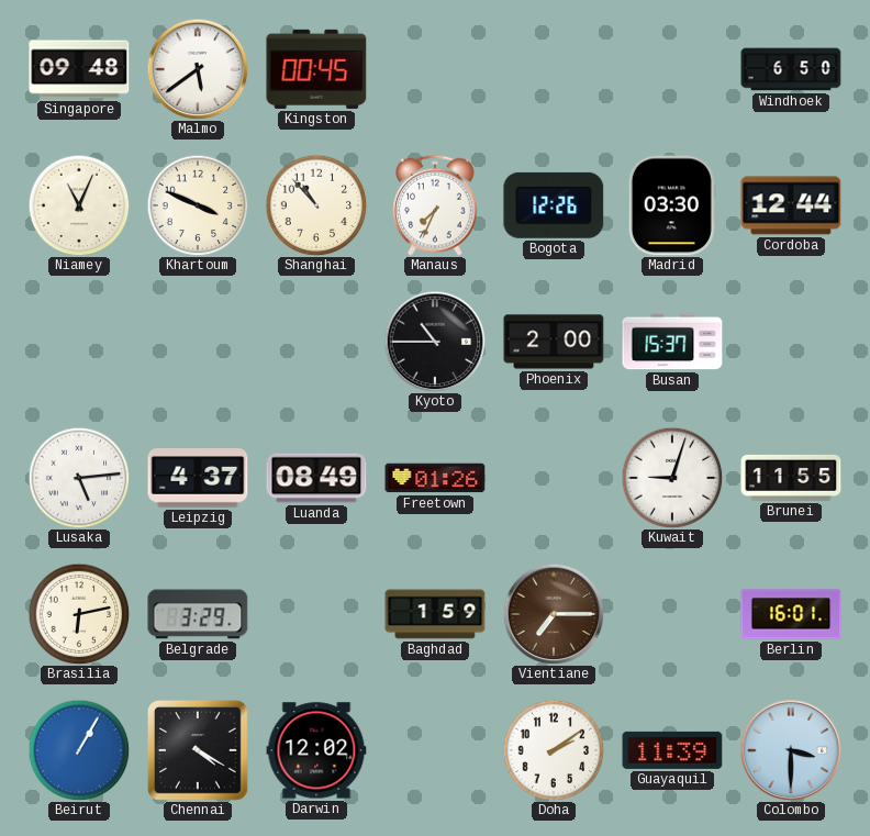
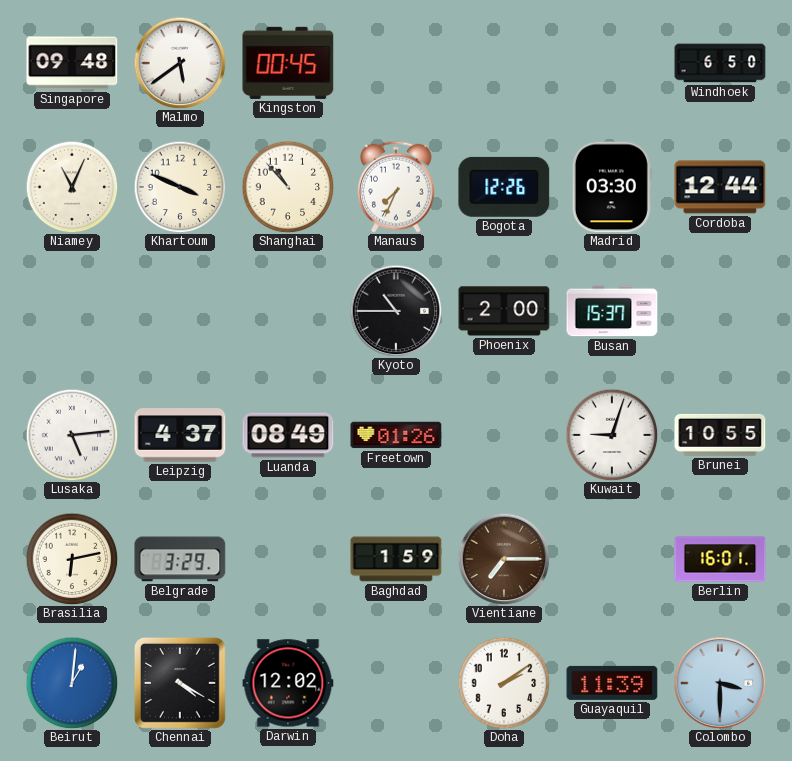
Brunei: 11:55 -> 10:55
Beirut: 1:05 -> 1:01
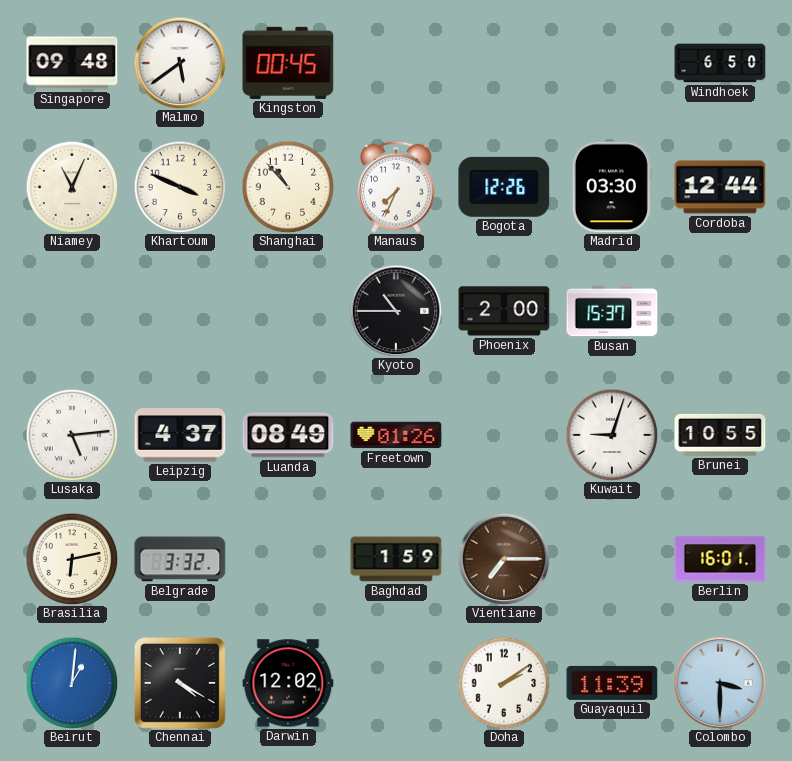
Belgrade: 3:29 -> 3:32
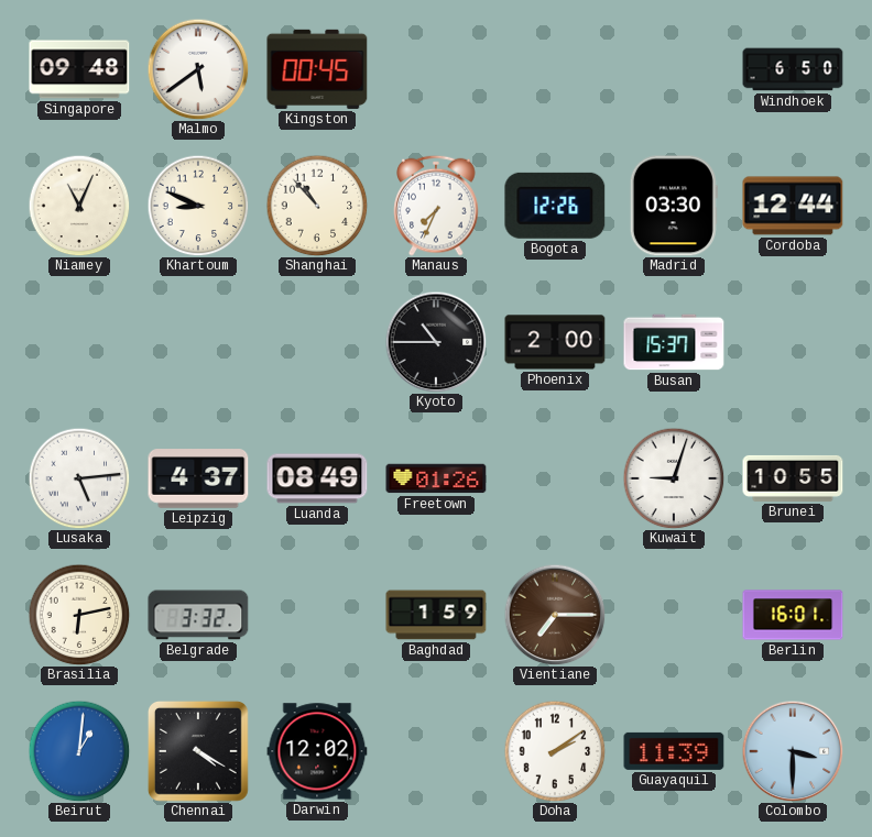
Khartoum: 3:49 -> 8:49
